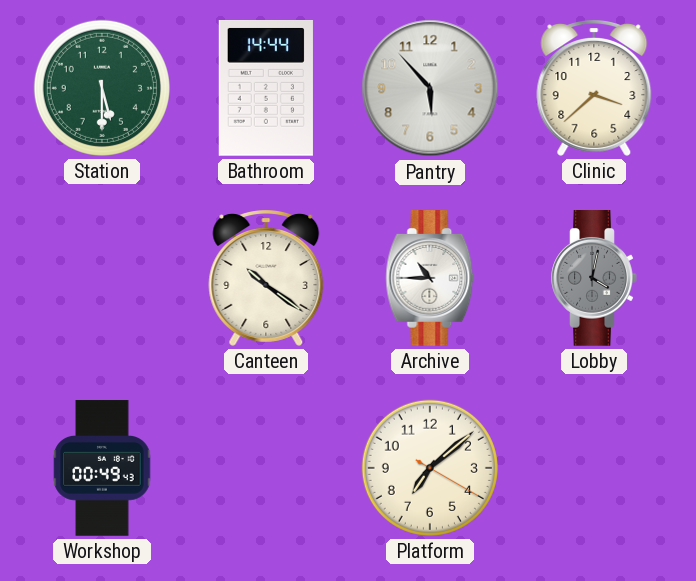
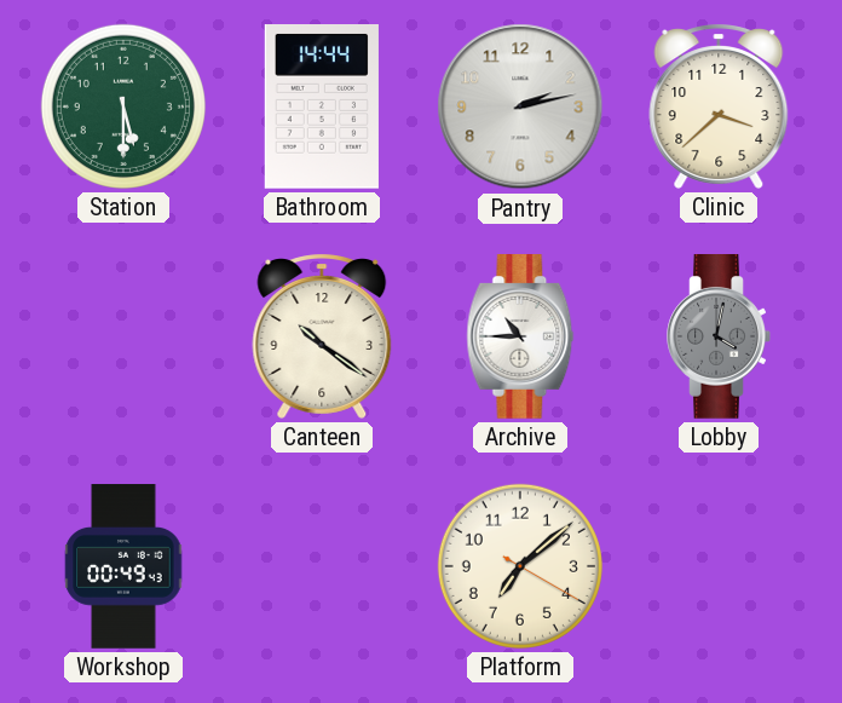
Pantry: 5:53 -> 2:13
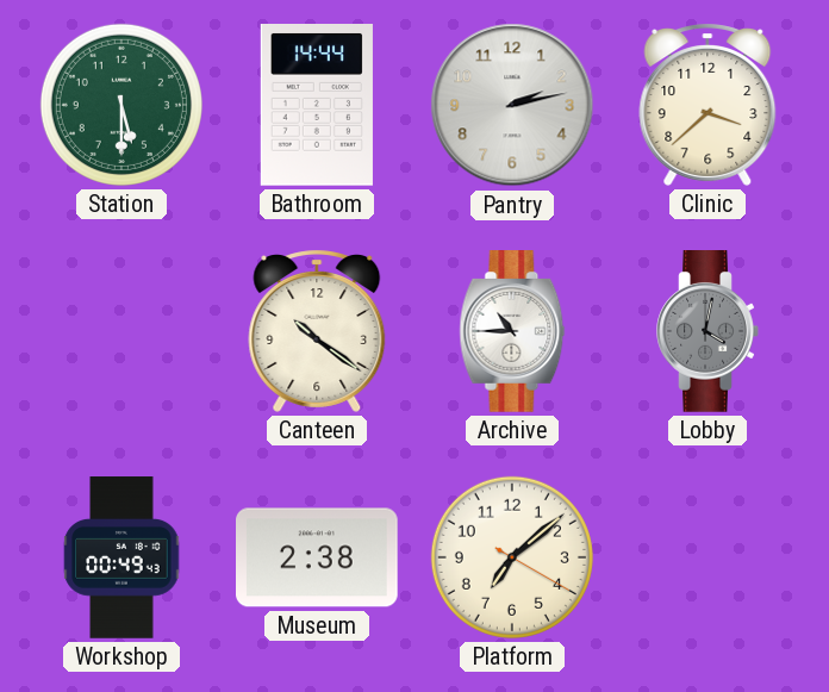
Museum: none -> 2:38
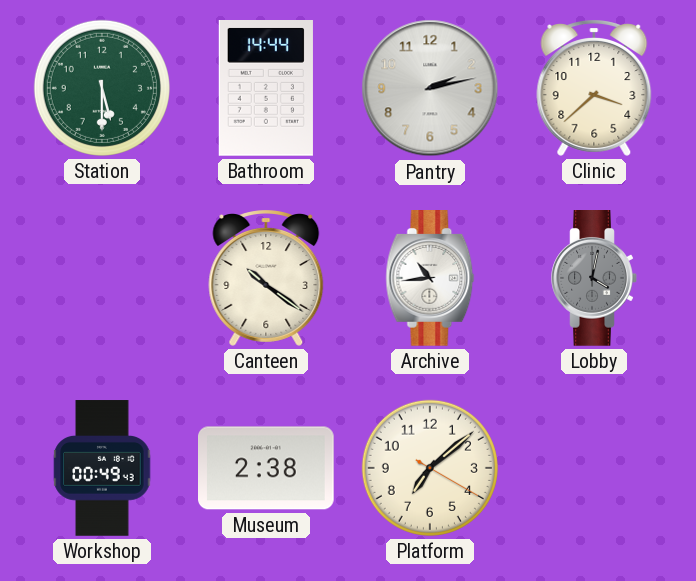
Archive: 10:45 -> 10:44
